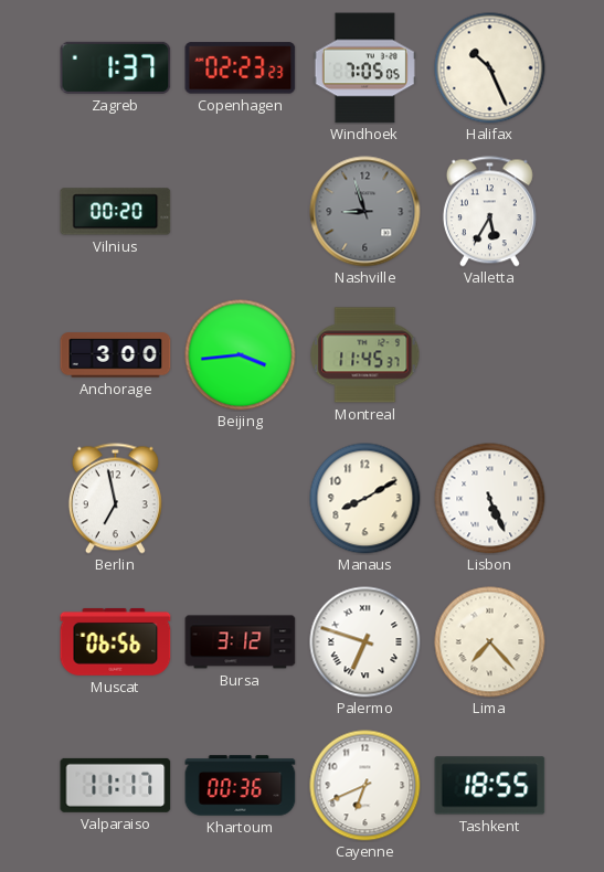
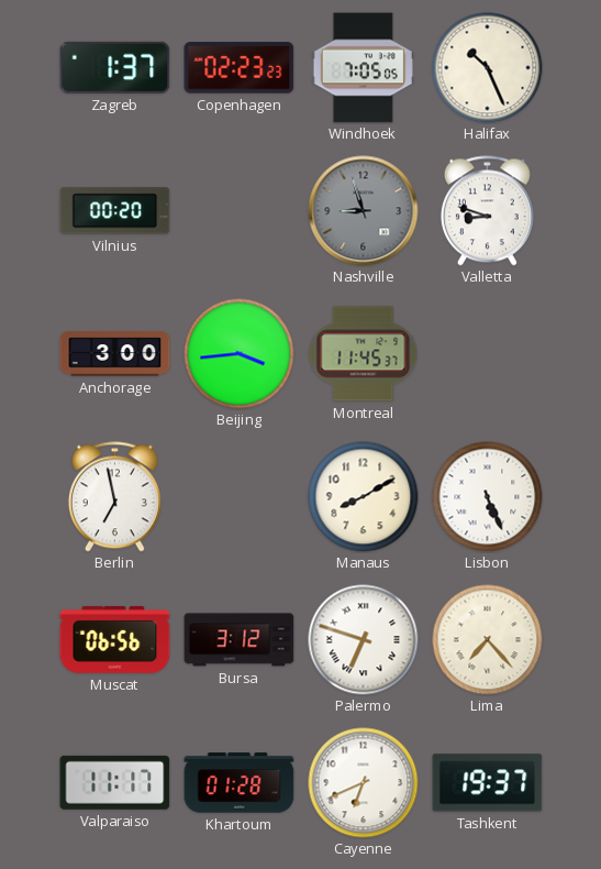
Valletta: 5:35 -> 8:48
Khartoum: 00:36 -> 01:28
Tashkent: 18:55 -> 19:37
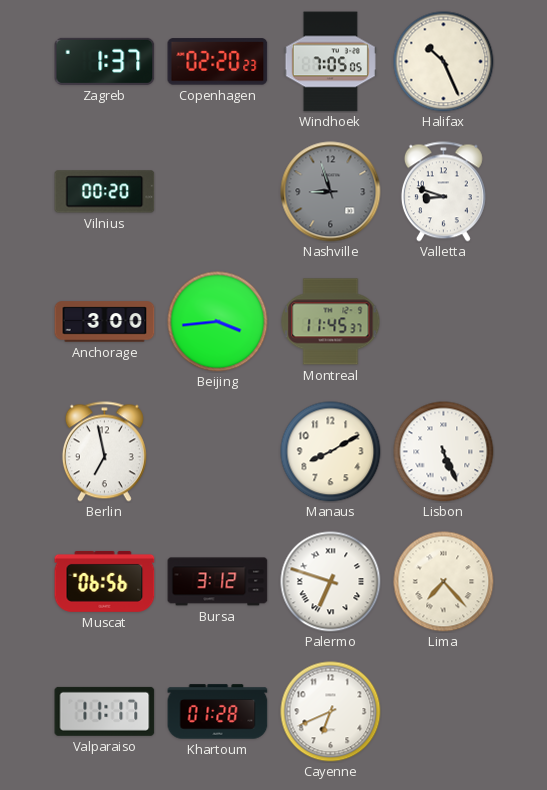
Copenhagen: 02:23 -> 02:20
Tashkent: 19:37 -> none
